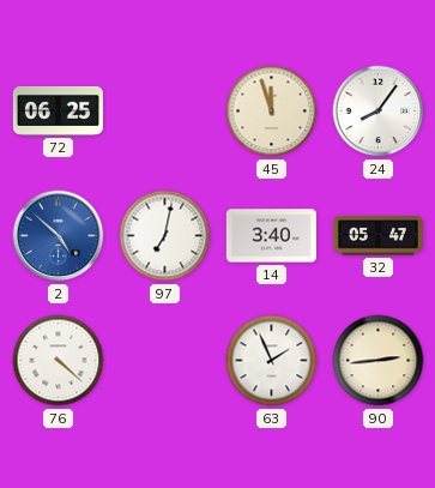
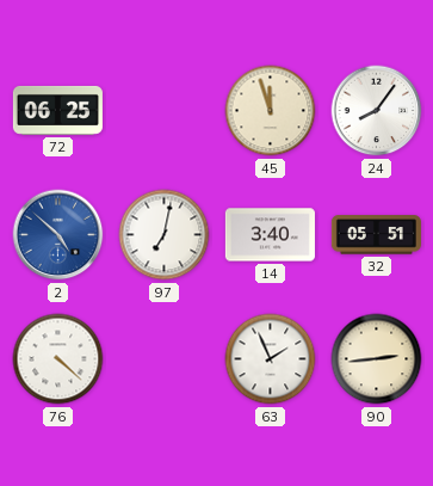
32: 05:47 -> 05:51
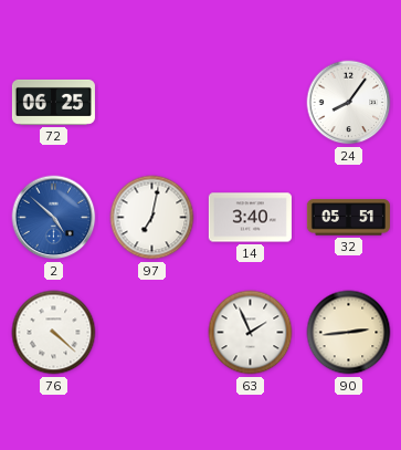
45: 11:57 -> none
